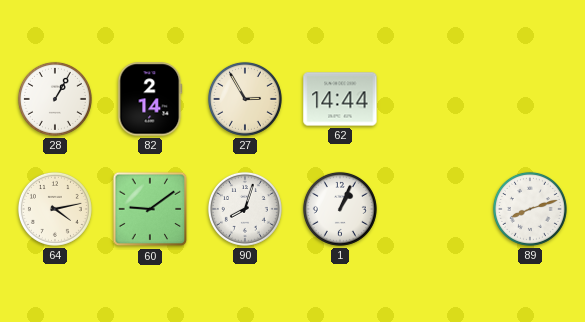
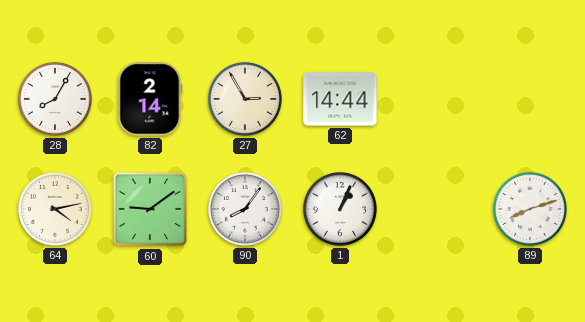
28: 1:05 -> 8:05
90: 8:03 -> 8:06
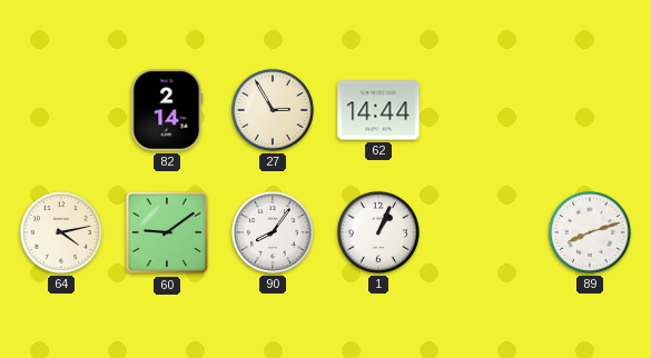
28: 8:05 -> none
